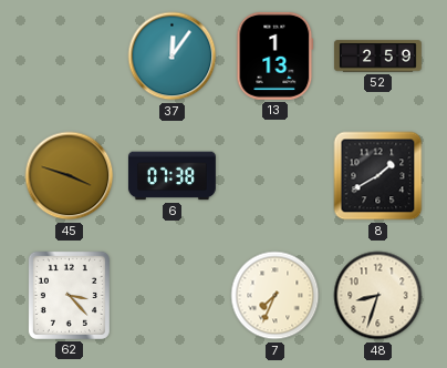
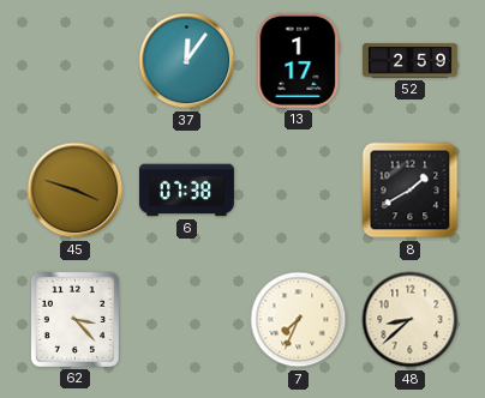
13: 1:13 -> 1:17
48: 8:33 -> 8:38
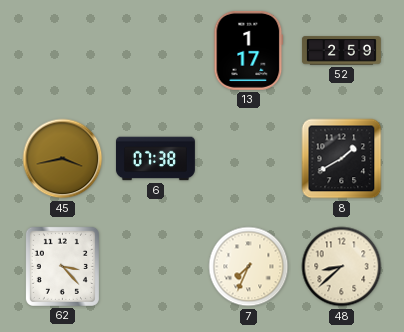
37: 12:06 -> none
45: 3:48 -> 3:43
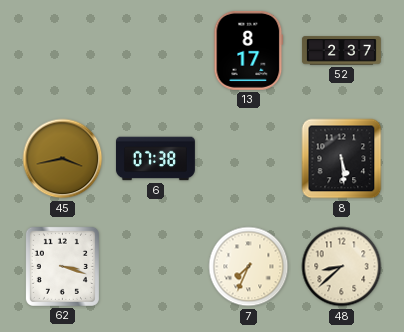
13: 1:17 -> 8:17
52: 2:59 -> 2:37
8: 1:40 -> 5:29
62: 3:23 -> 3:18
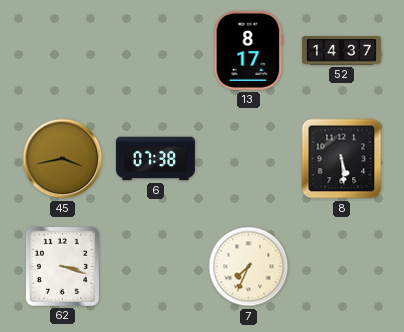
52: 2:37 -> 14:37
48: 8:38 -> none
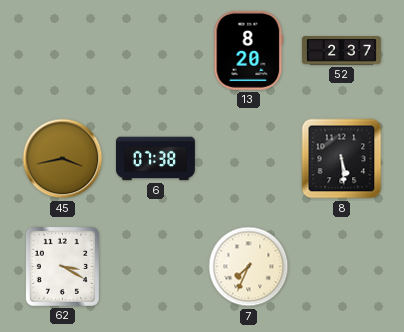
13: 8:17 -> 8:20
52: 14:37 -> 2:37
62: 3:18 -> 3:20
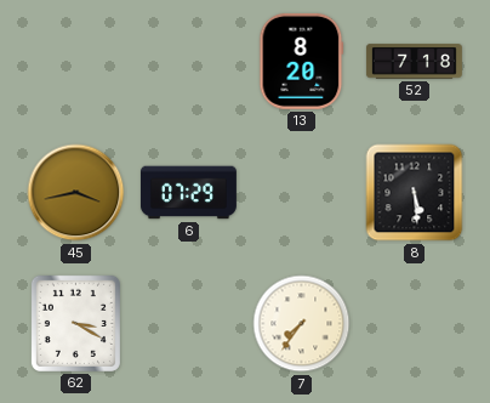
52: 2:37 -> 7:18
6: 07:38 -> 07:29
7: 7:34 -> 7:36
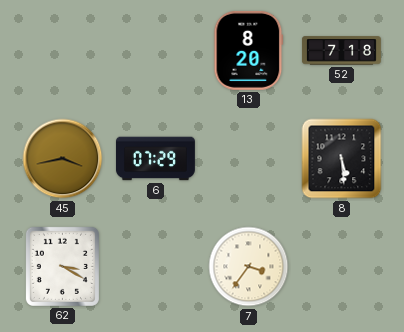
7: 7:36 -> 3:36
